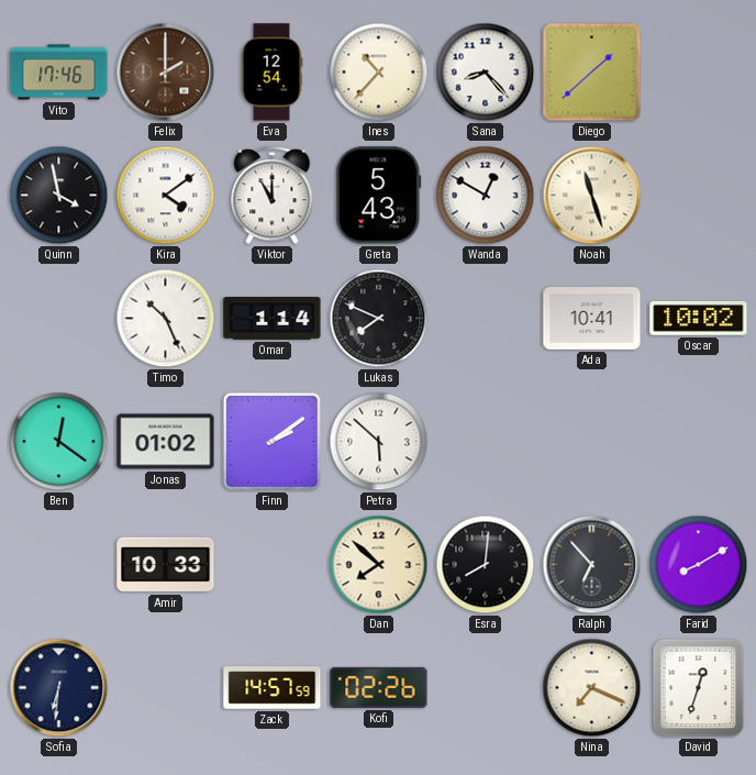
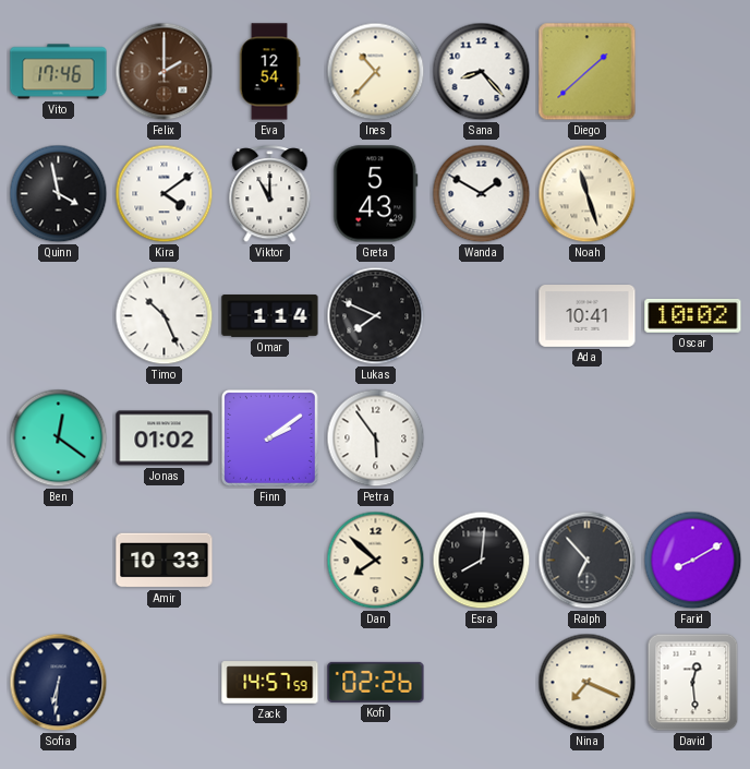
Wanda: 12:50 -> 1:50
Petra: 5:52 -> 5:54
David: 12:33 -> 12:29
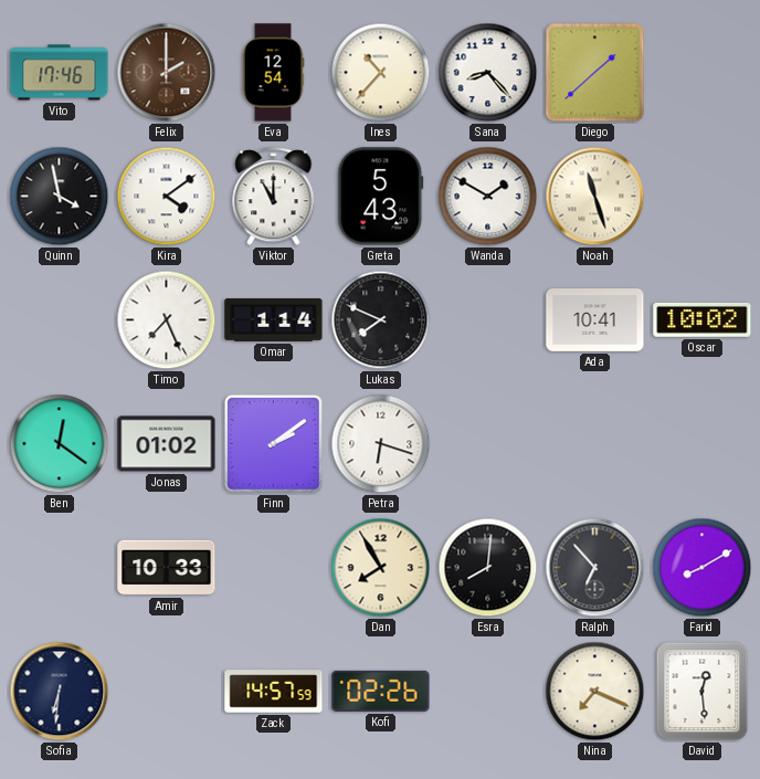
Timo: 10:26 -> 7:26
Petra: 5:54 -> 6:18
Dan: 7:52 -> 7:55
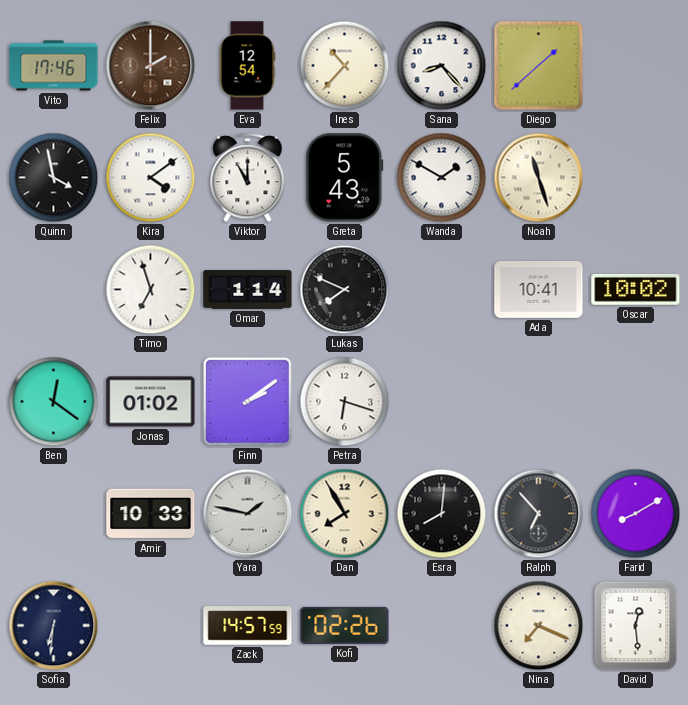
Timo: 7:26 -> 6:57
Yara: none -> 1:47
